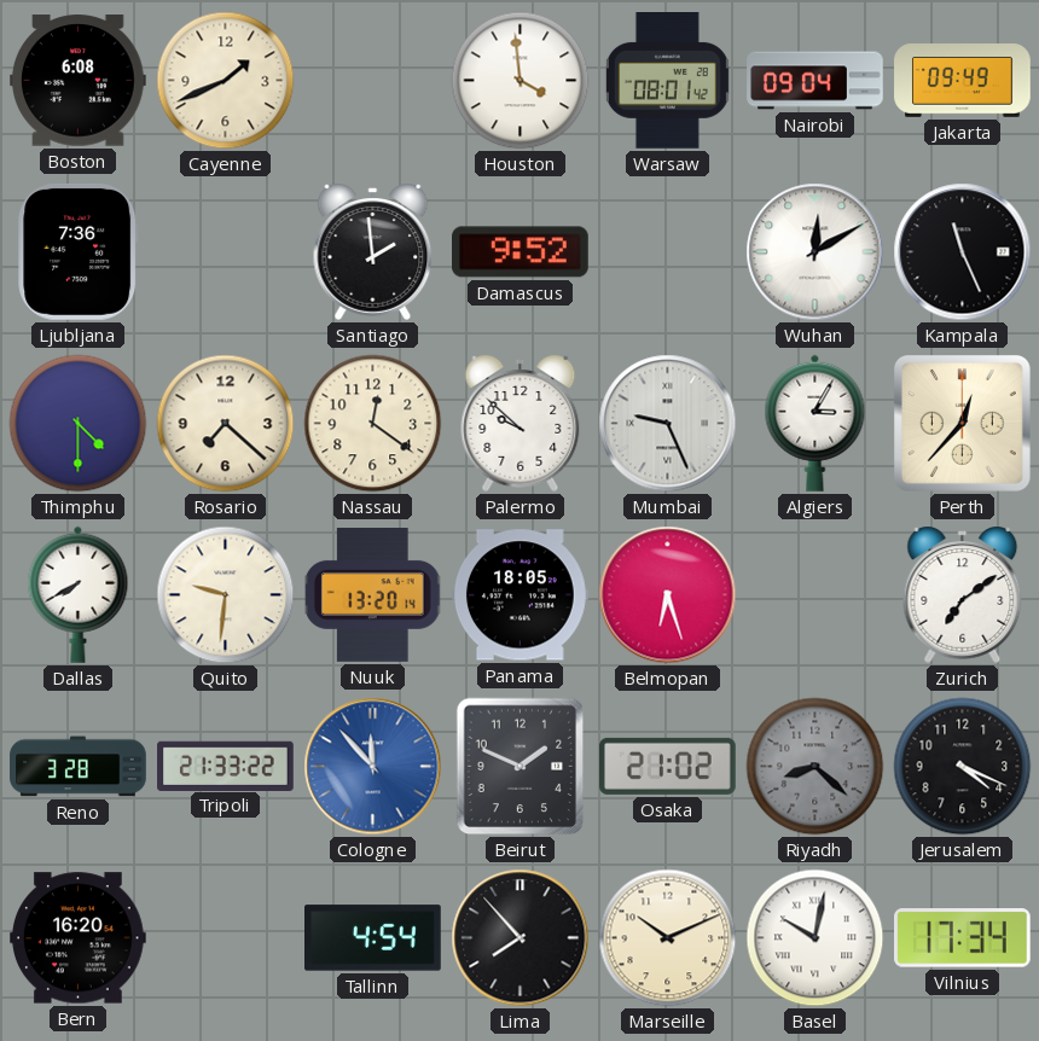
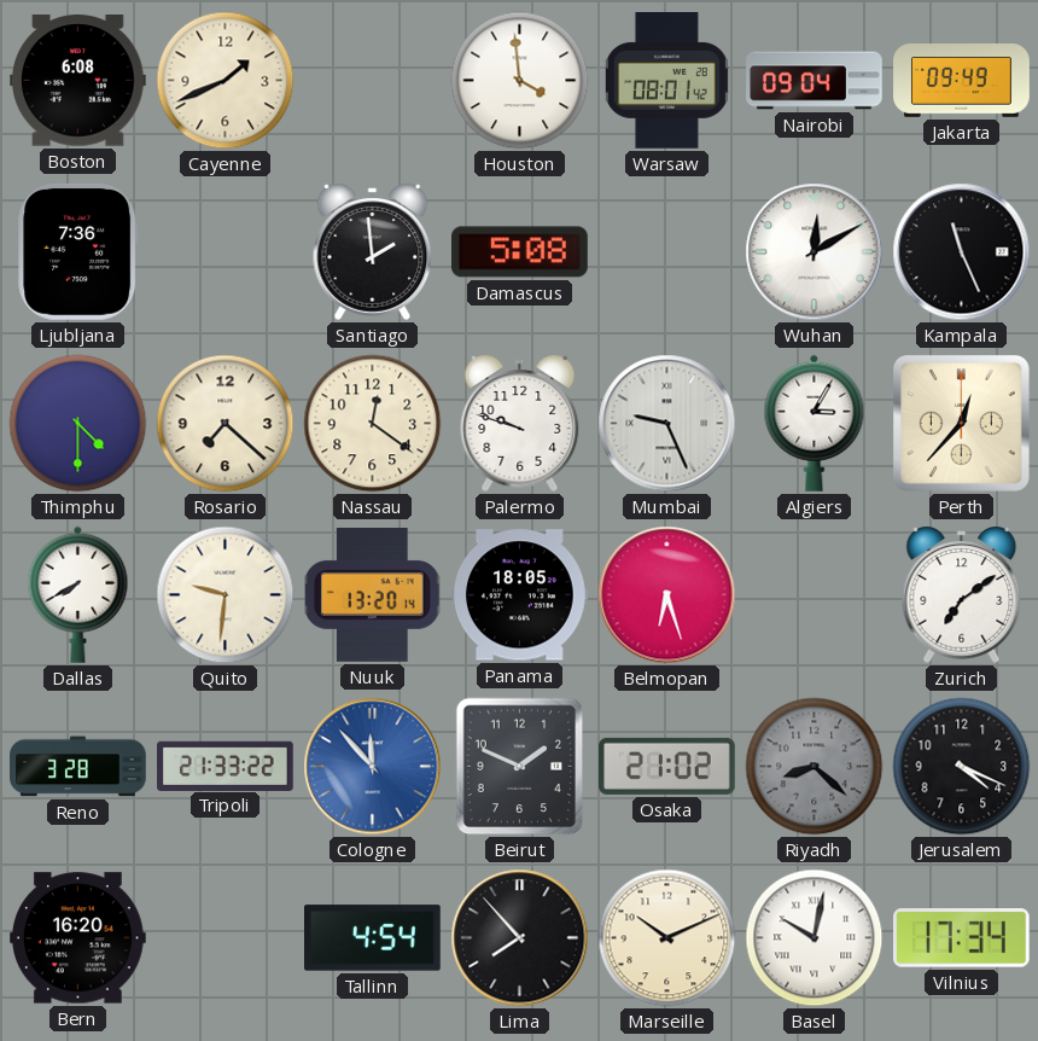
Damascus: 9:52 -> 5:08
Palermo: 9:52 -> 9:48
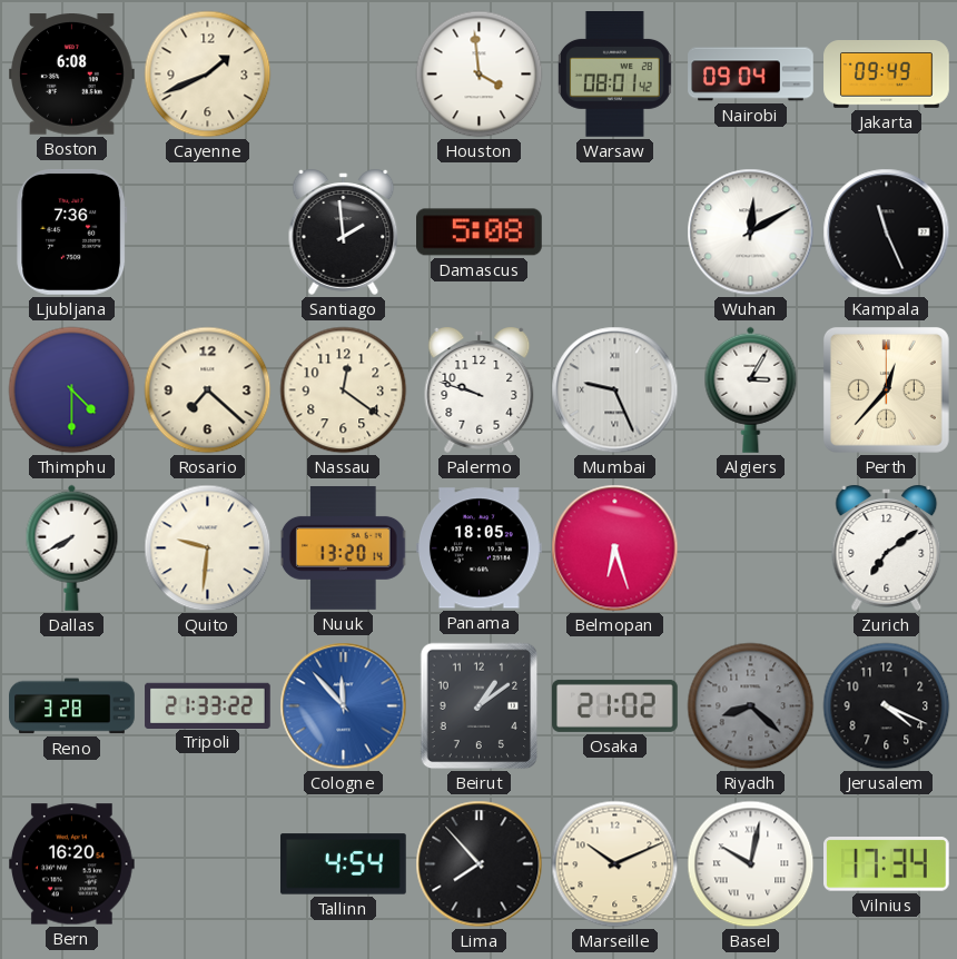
Beirut: 1:49 -> 1:09
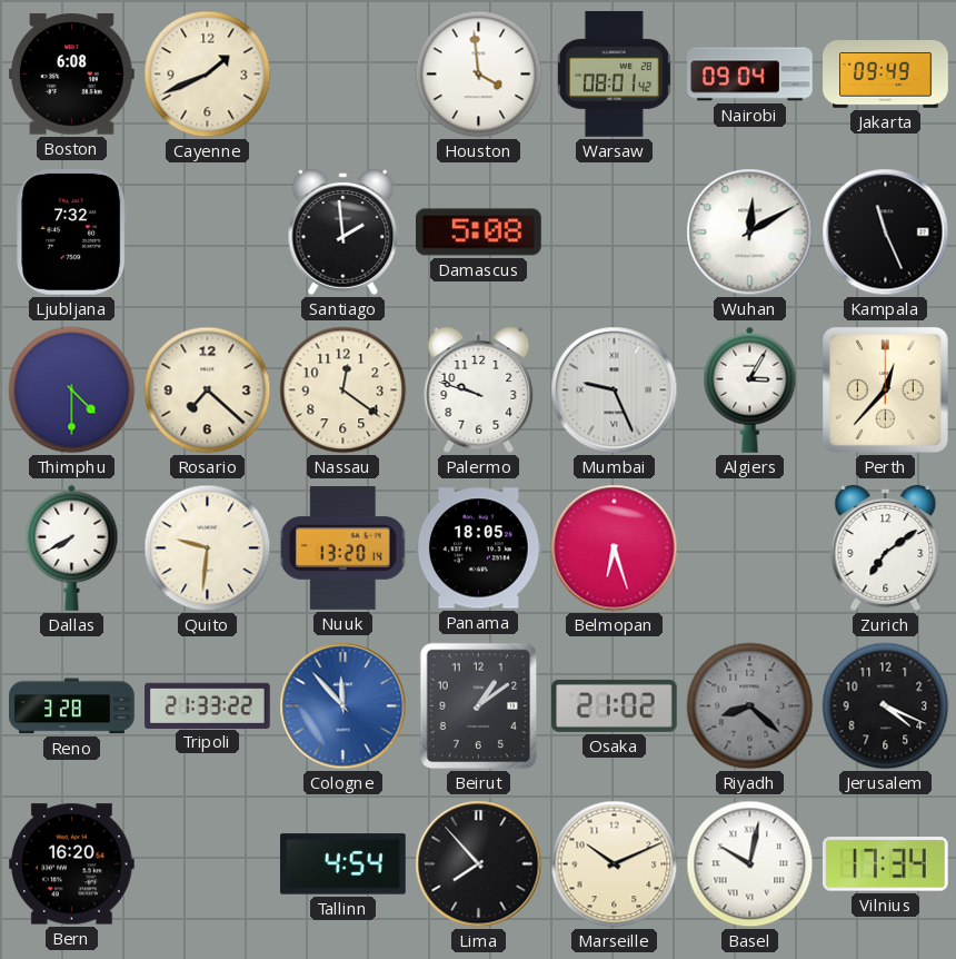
Ljubljana: 7:36 -> 7:32
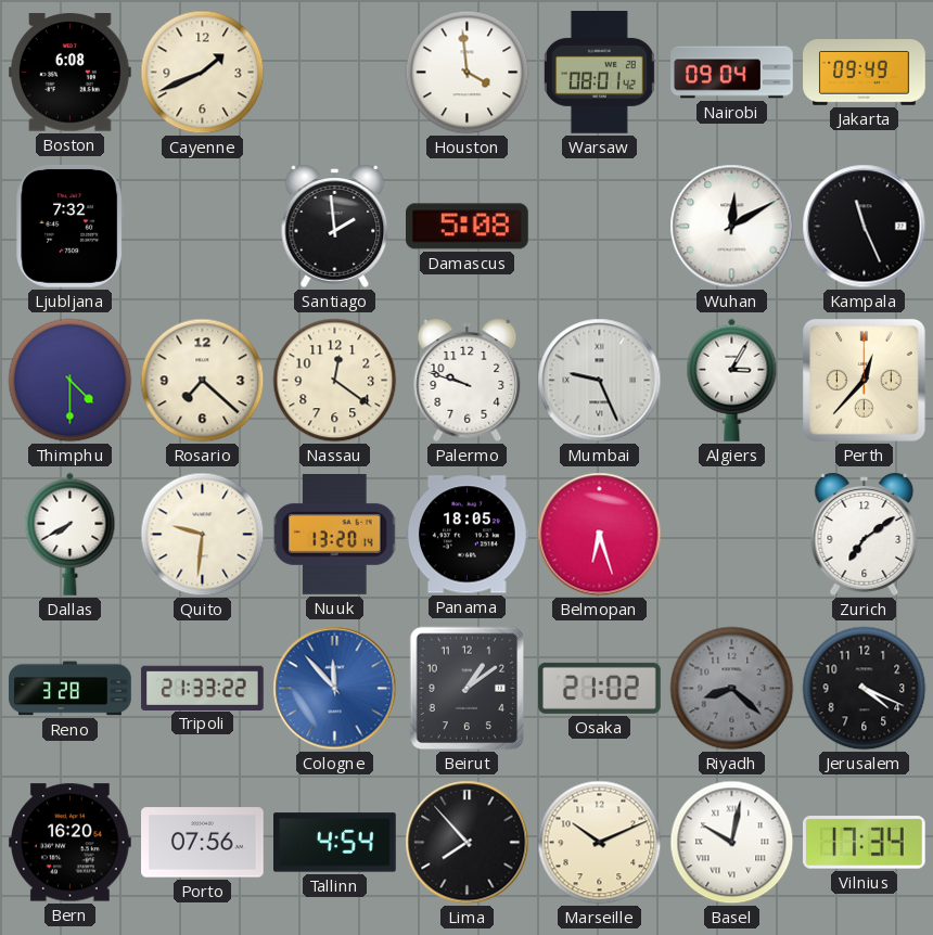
Porto: none -> 07:56
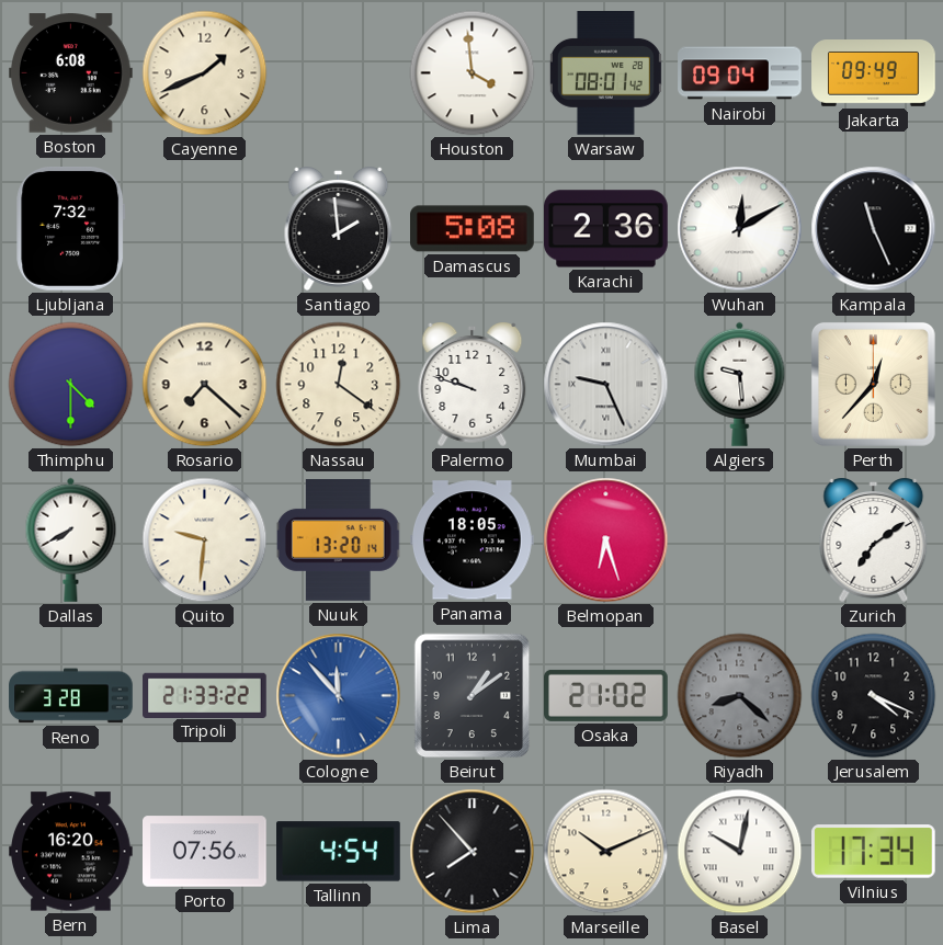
Karachi: none -> 2:36
Algiers: 3:05 -> 9:29
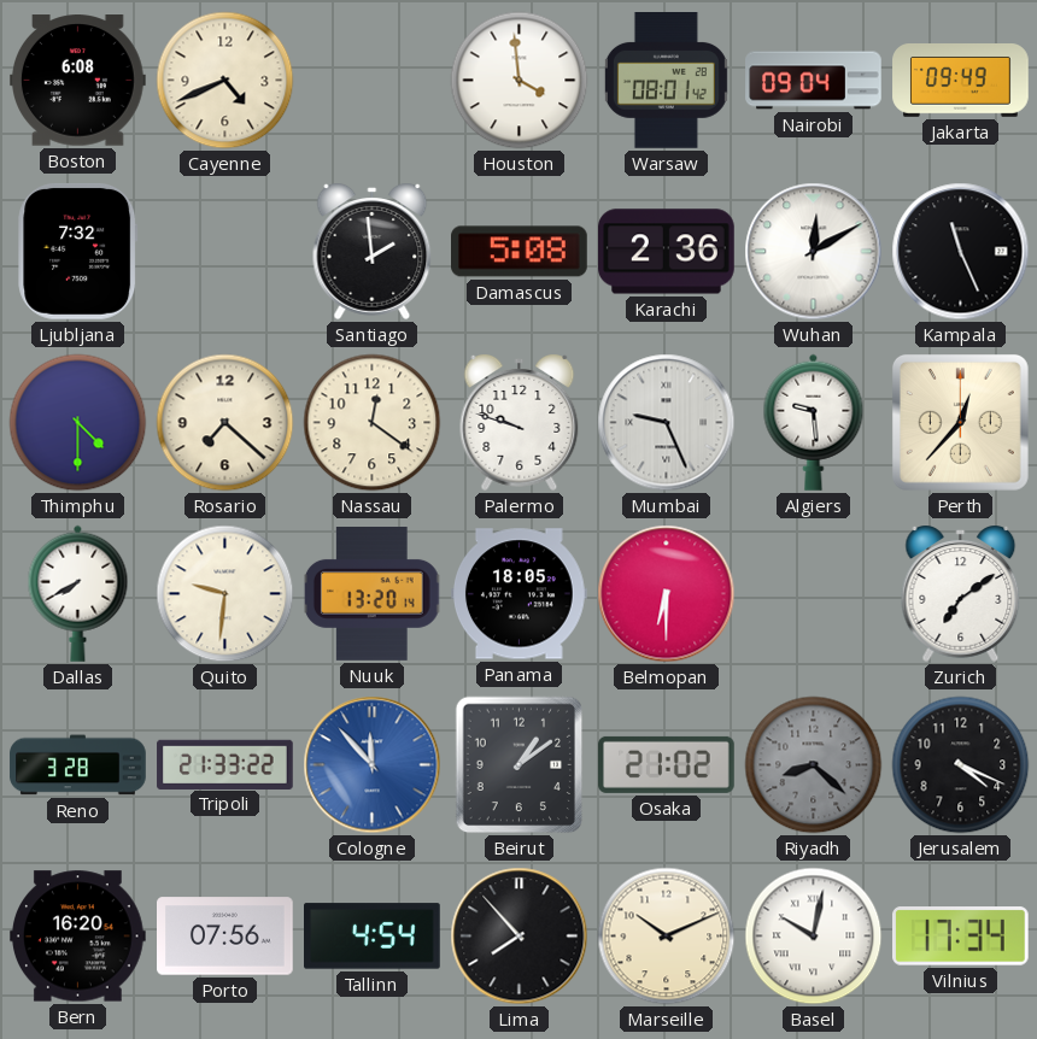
Cayenne: 1:41 -> 4:41
Belmopan: 6:27 -> 6:30
